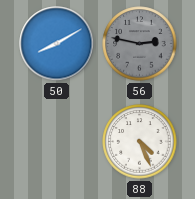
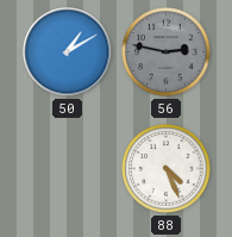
50: 8:10 -> 1:10
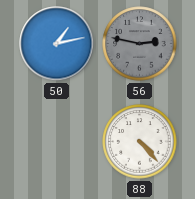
50: 1:10 -> 1:13
88: 4:26 -> 4:23
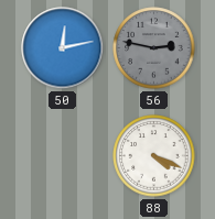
50: 1:13 -> 12:13
88: 4:23 -> 4:19
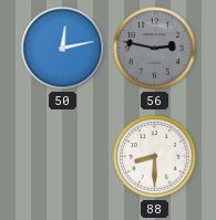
88: 4:19 -> 8:30
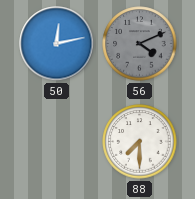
56: 2:47 -> 4:11
88: 8:30 -> 7:30
